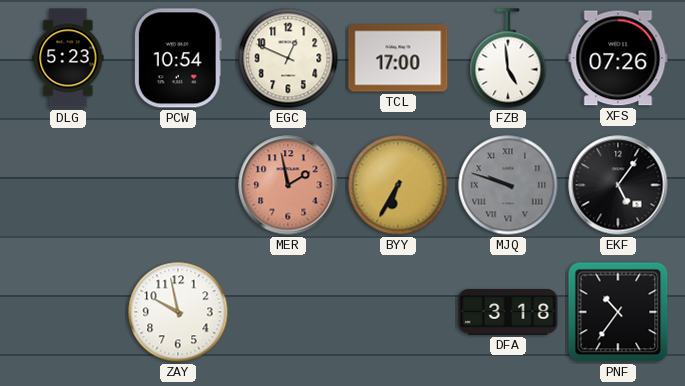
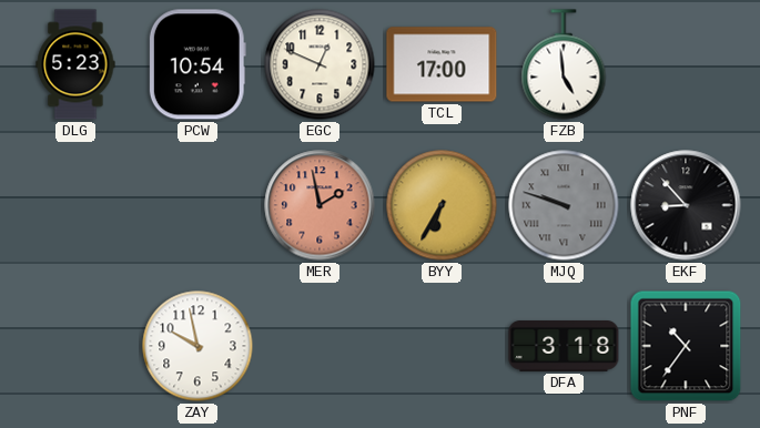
XFS: 07:26 -> none
EKF: 5:06 -> 8:53
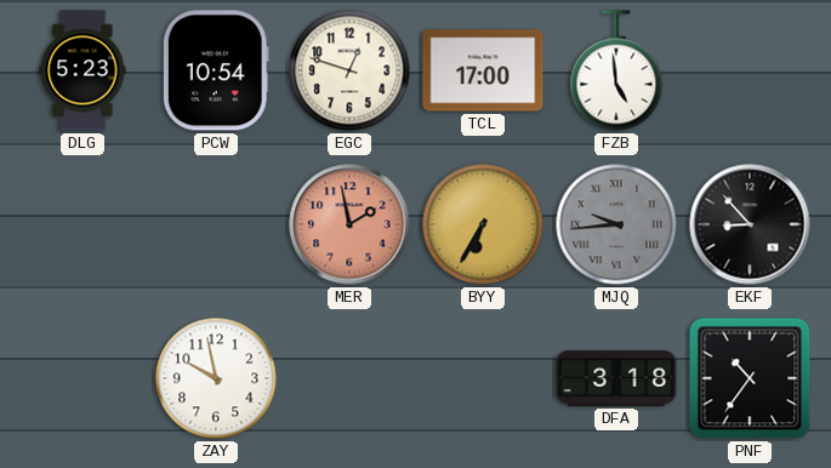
EGC: 12:49 -> 12:48
MJQ: 9:48 -> 9:44
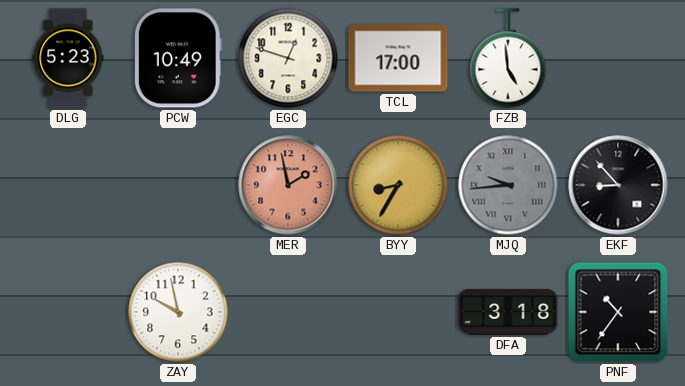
PCW: 10:54 -> 10:49
BYY: 6:35 -> 8:35
